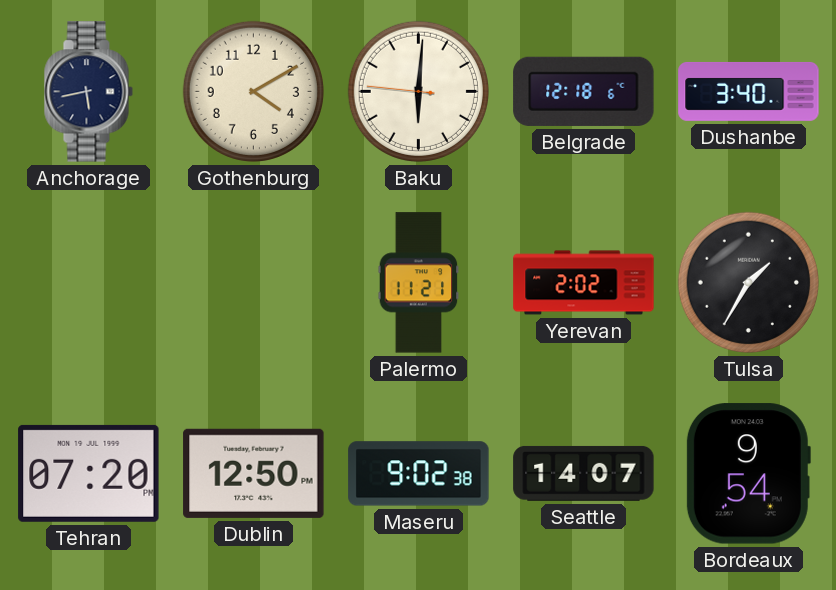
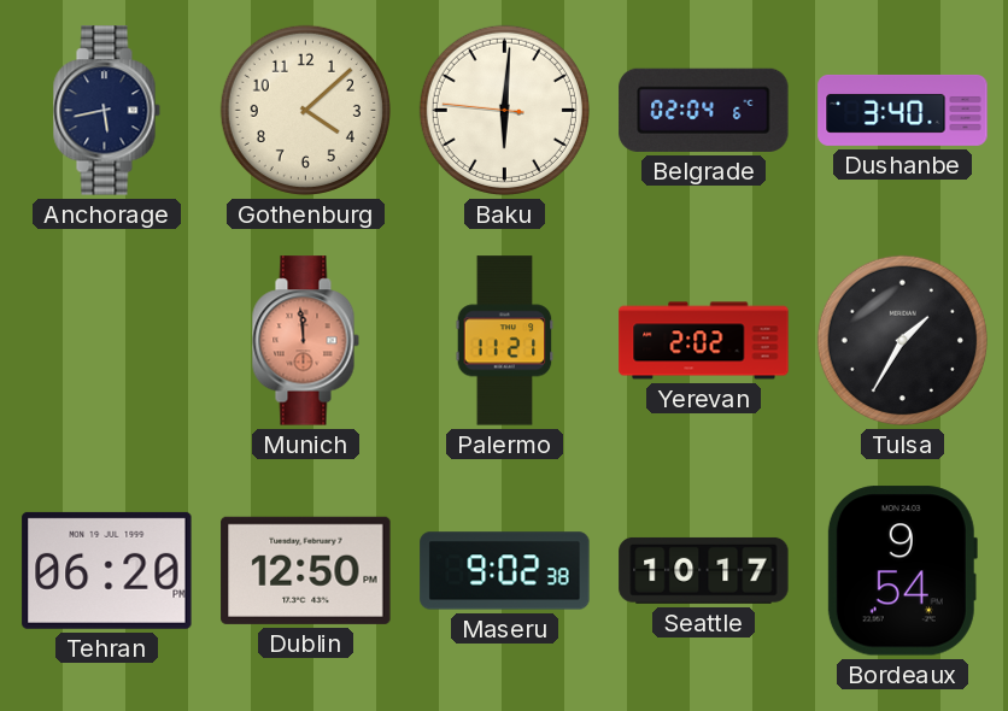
Gothenburg: 4:10 -> 4:08
Belgrade: 12:18 -> 02:04
Munich: none -> 11:59
Tehran: 07:20 -> 06:20
Seattle: 14:07 -> 10:17
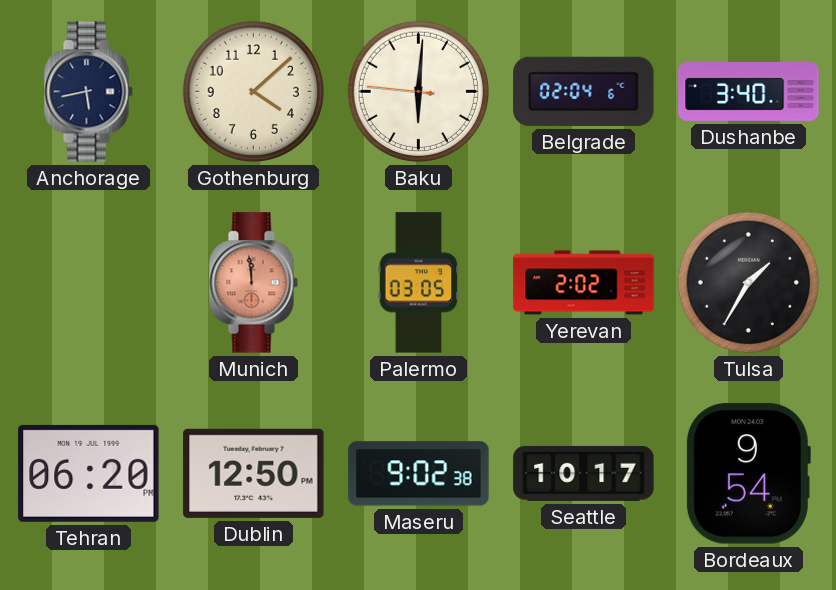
Palermo: 11:21 -> 03:05
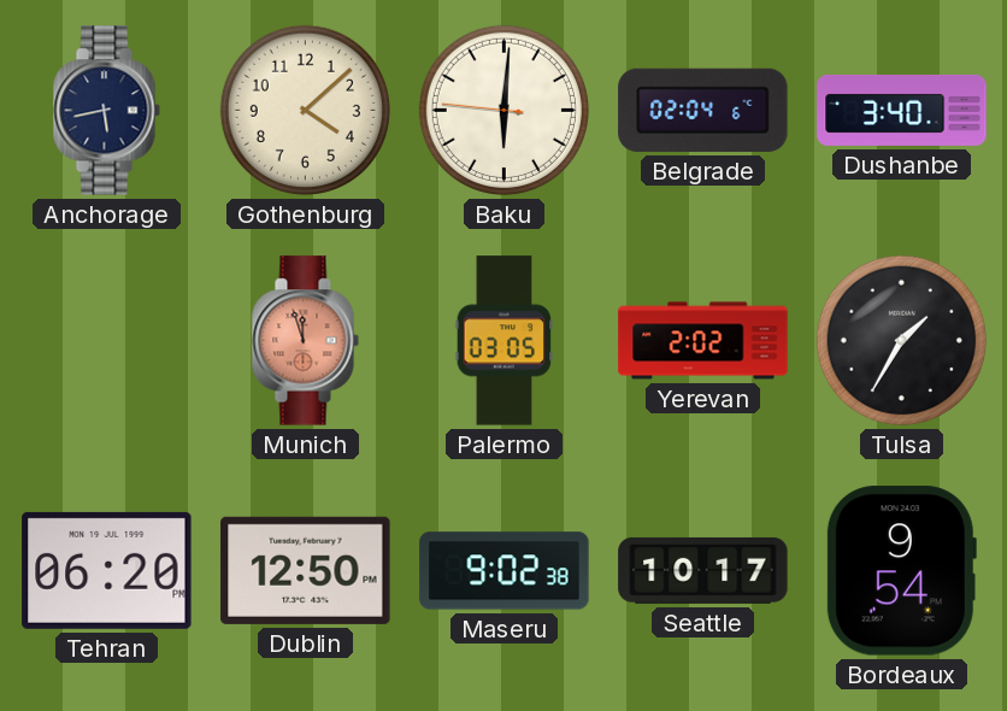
Munich: 11:59 -> 11:57
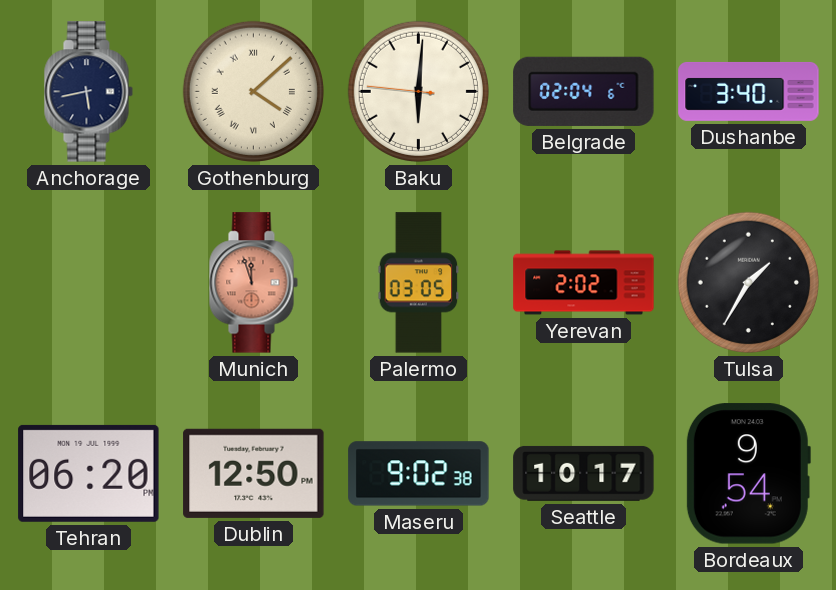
Gothenburg numerals: Arabic -> Roman
